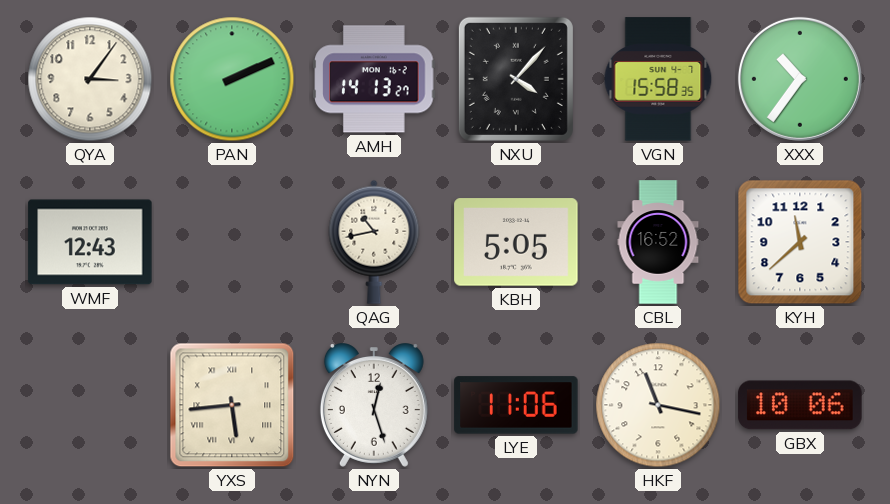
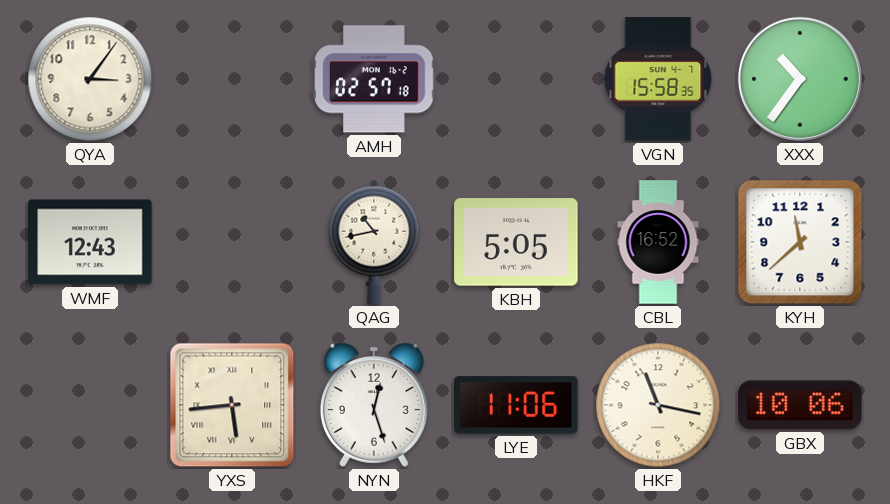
PAN: 2:11 -> none
AMH: 14:13 -> 02:57
NXU: 4:07 -> none
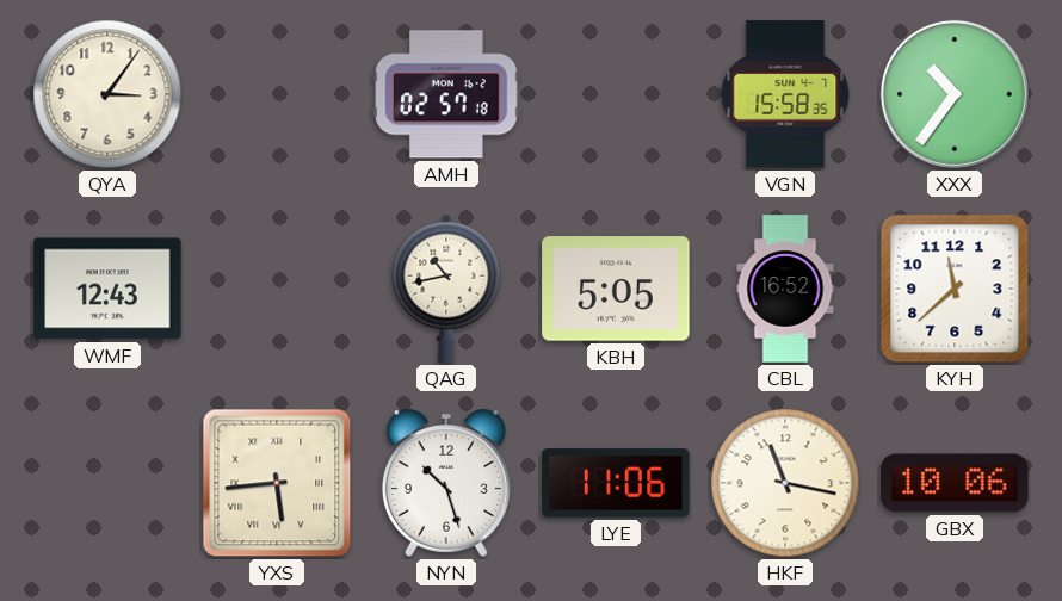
NYN: 12:27 -> 10:27
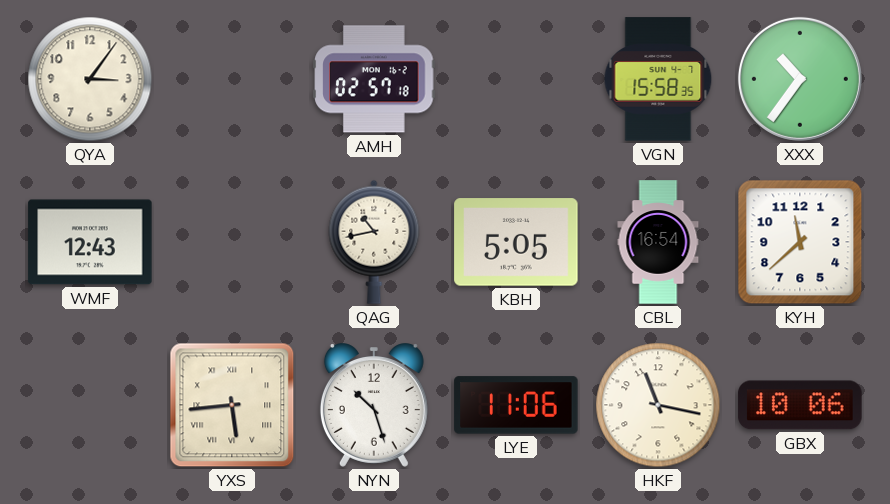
CBL: 16:52 -> 16:54
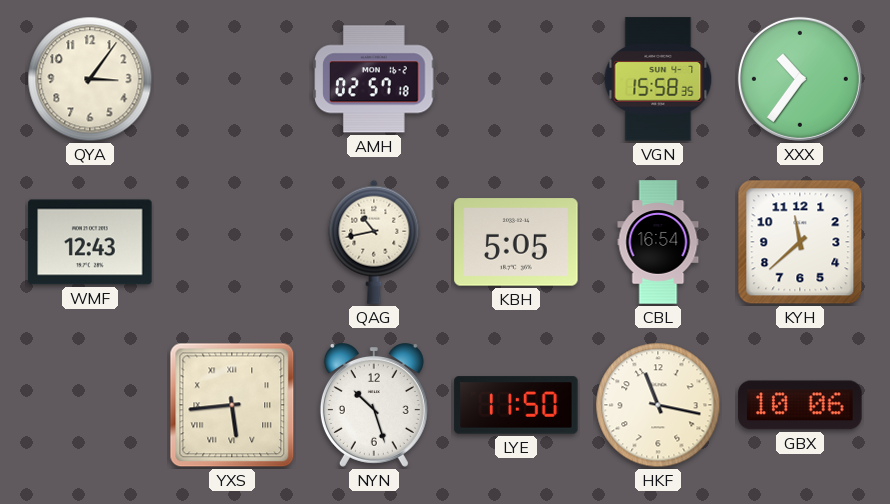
LYE: 11:06 -> 11:50
